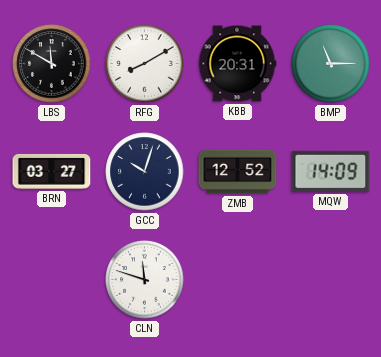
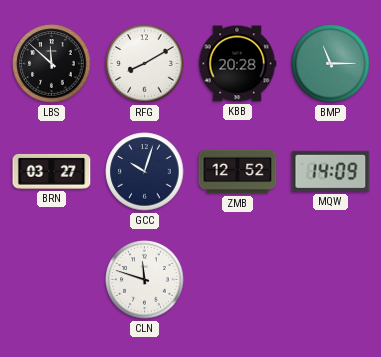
LBS: 11:50 -> 11:52
KBB: 20:31 -> 20:28
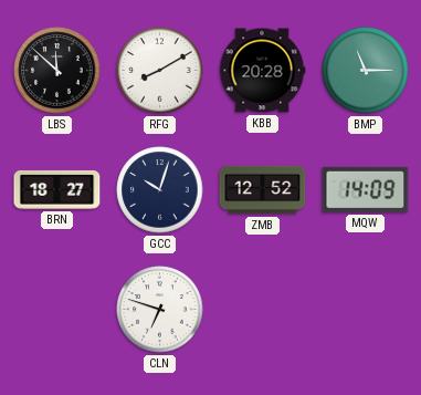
BRN: 03:27 -> 18:27
CLN: 11:48 -> 6:48
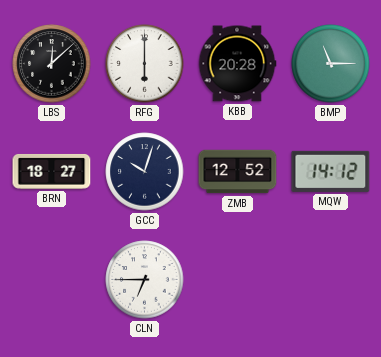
LBS: 11:52 -> 12:08
RFG: 8:10 -> 6:00
MQW: 14:09 -> 14:12
CLN: 6:48 -> 6:45
